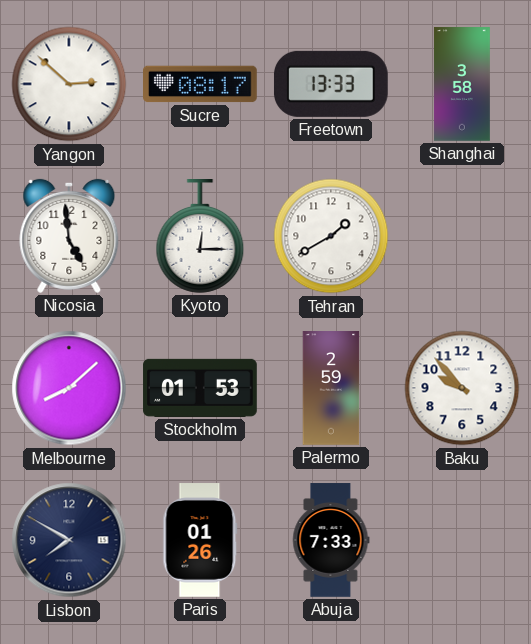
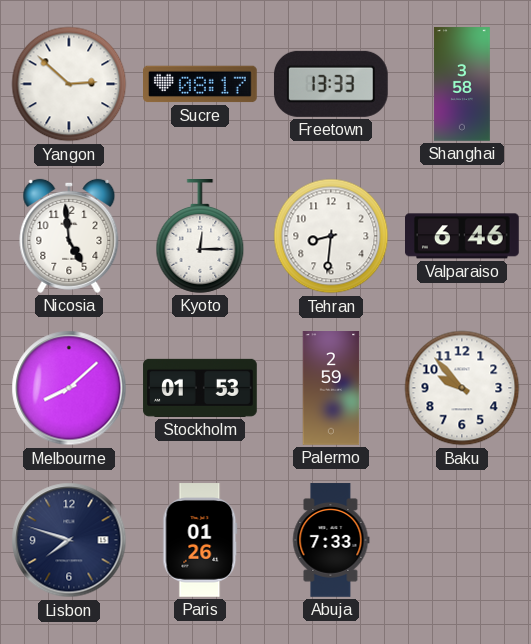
Tehran: 1:40 -> 8:31
Valparaiso: none -> 6:46
Lisbon: 7:50 -> 7:48
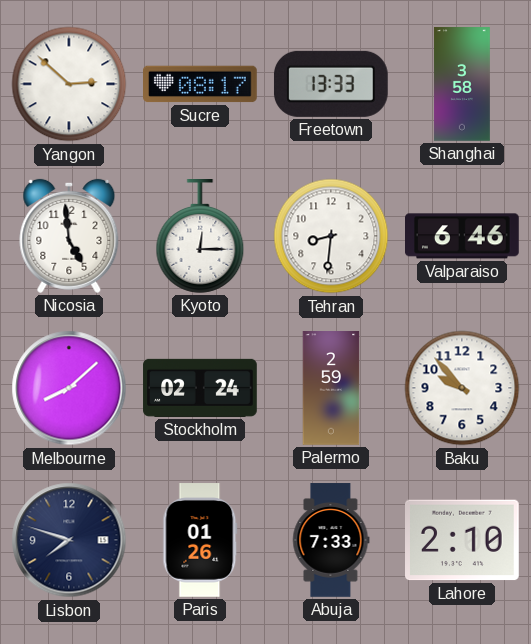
Stockholm: 01:53 -> 02:24
Lahore: none -> 2:10
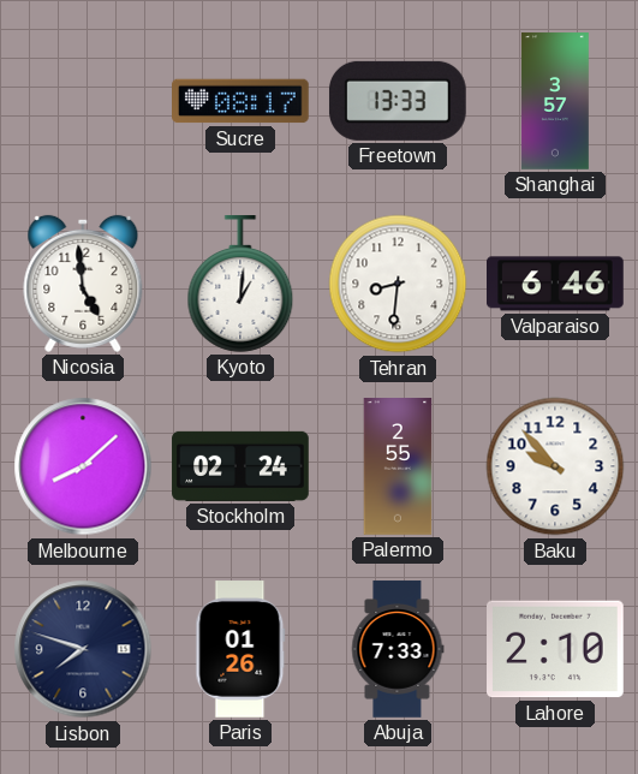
Yangon: 2:52 -> none
Shanghai: 3:58 -> 3:57
Kyoto: 12:15 -> 1:01
Palermo: 2:59 -> 2:55
